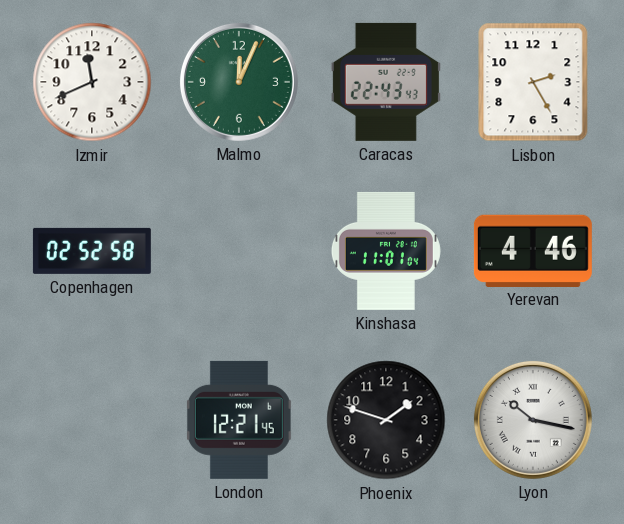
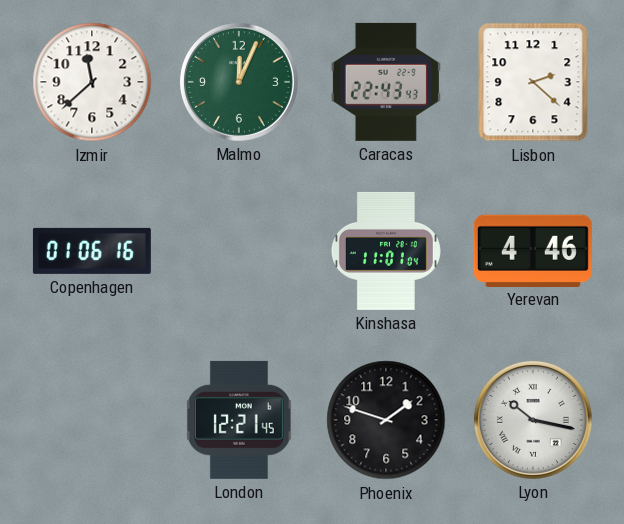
Izmir: 11:41 -> 11:38
Lisbon: 2:25 -> 2:22
Copenhagen: 02:52 -> 01:06
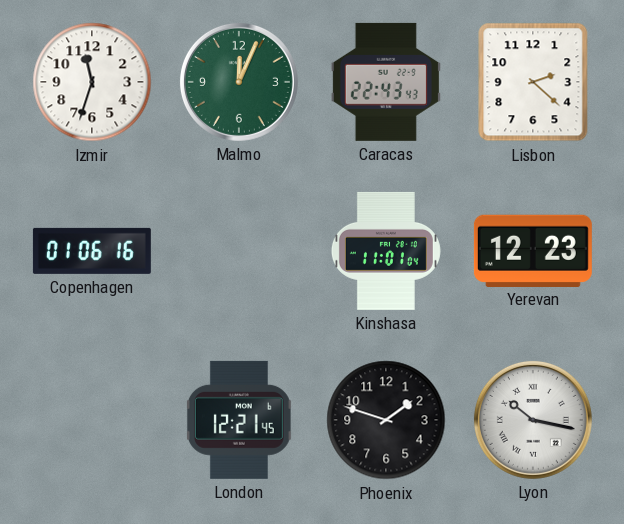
Izmir: 11:38 -> 11:33
Yerevan: 4:46 -> 12:23
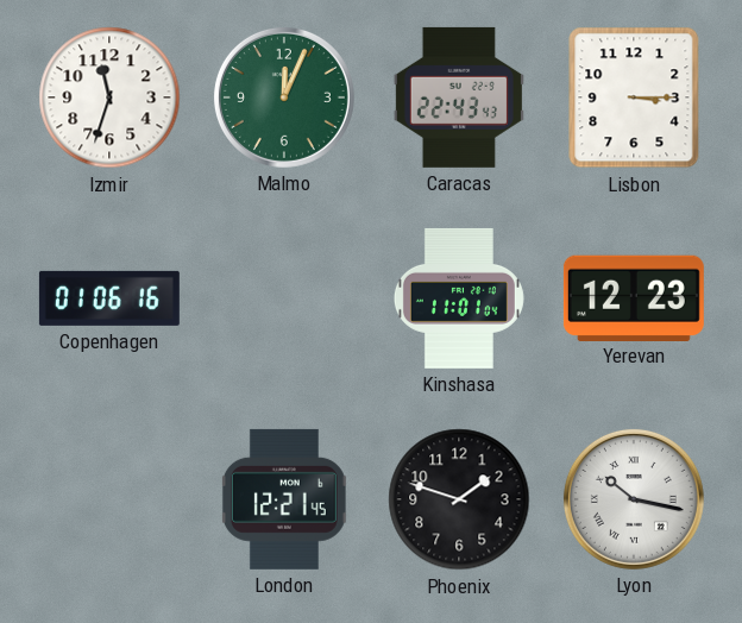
Lisbon: 2:22 -> 3:15
